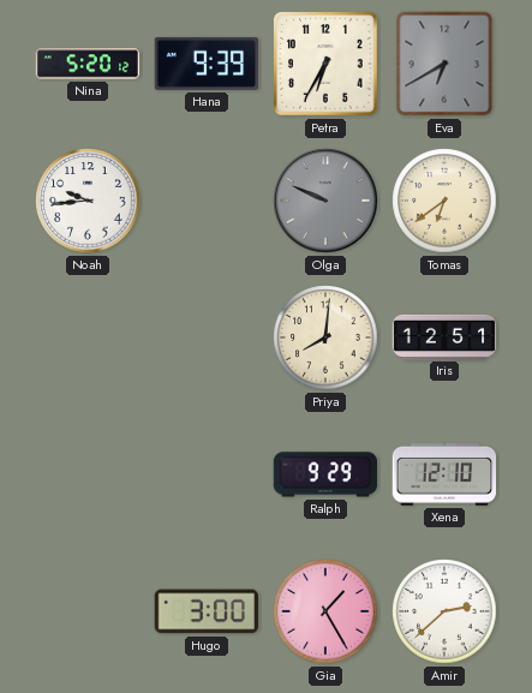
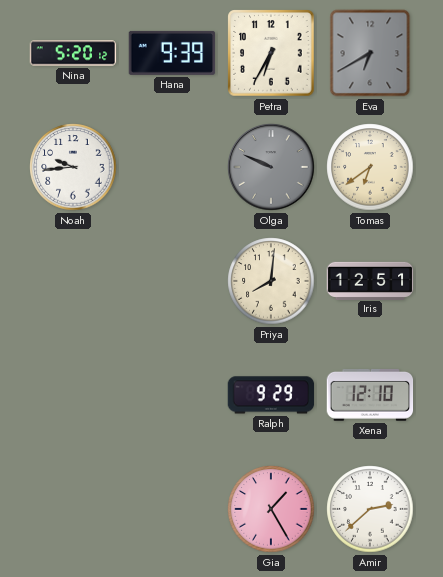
Hugo: 3:00 -> none
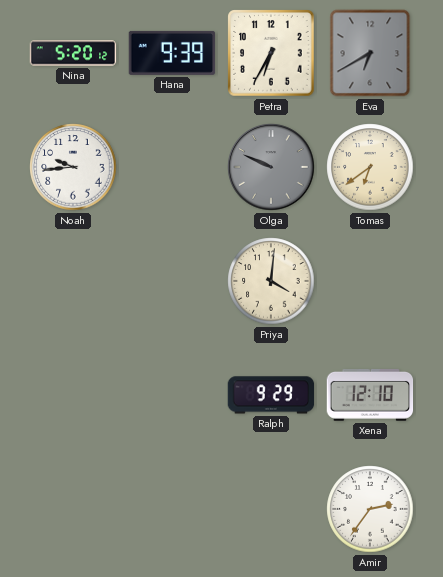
Priya: 8:01 -> 4:01
Iris: 12:51 -> none
Gia: 1:25 -> none
Amir: 2:38 -> 2:36
